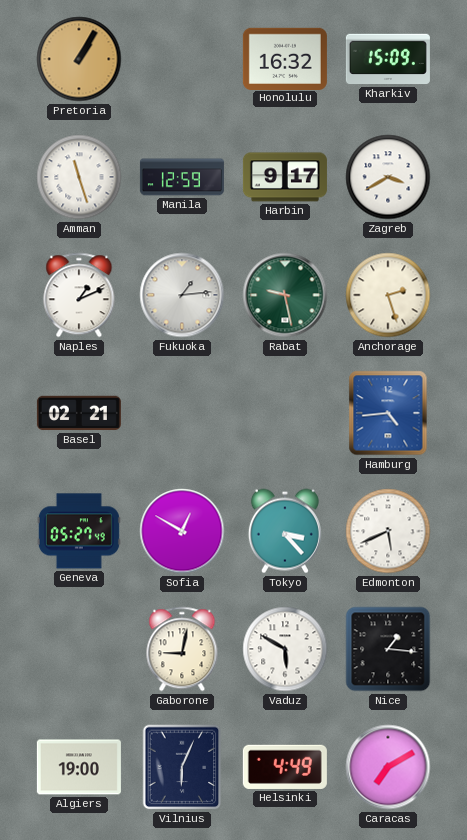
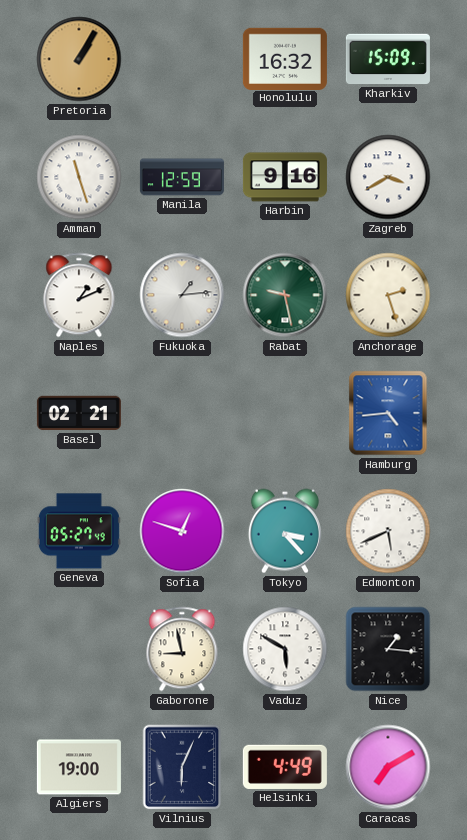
Harbin: 9:17 -> 9:16
Sofia: 12:50 -> 12:48
Gaborone: 9:02 -> 8:58
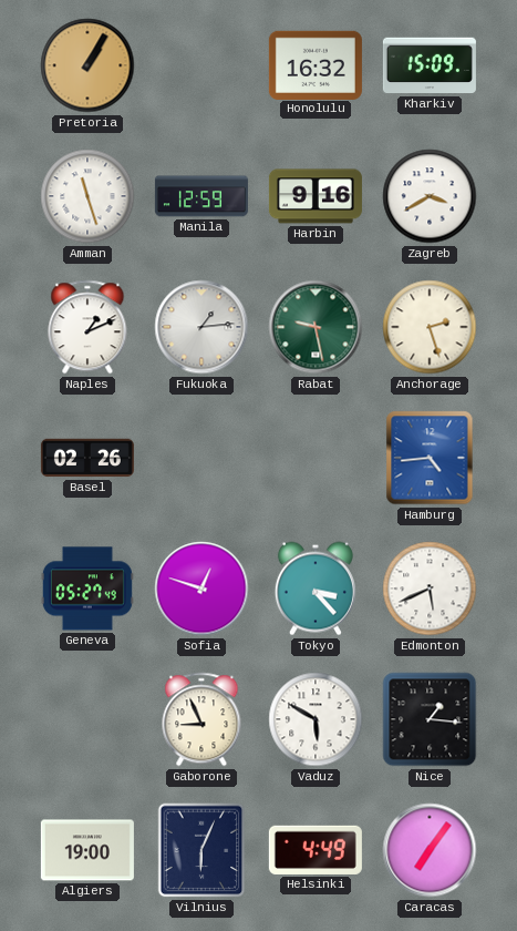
Basel: 02:21 -> 02:26
Gaborone: 8:58 -> 8:56
Caracas: 7:10 -> 7:06
